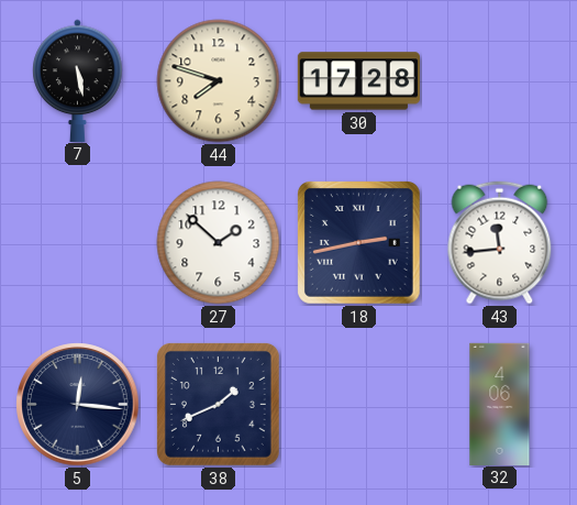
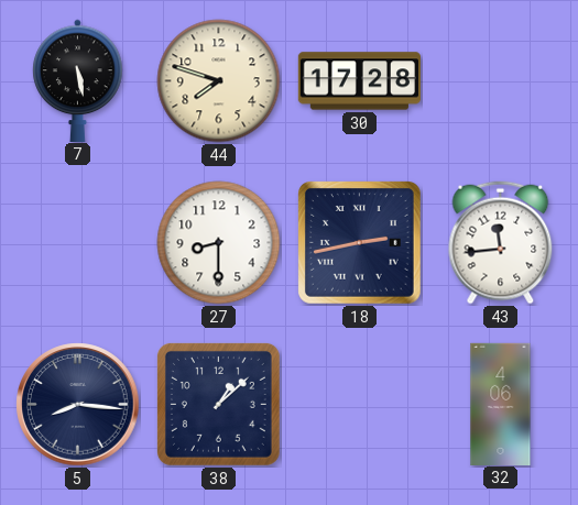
27: 1:52 -> 8:30
5: 12:16 -> 8:16
38: 1:41 -> 1:08
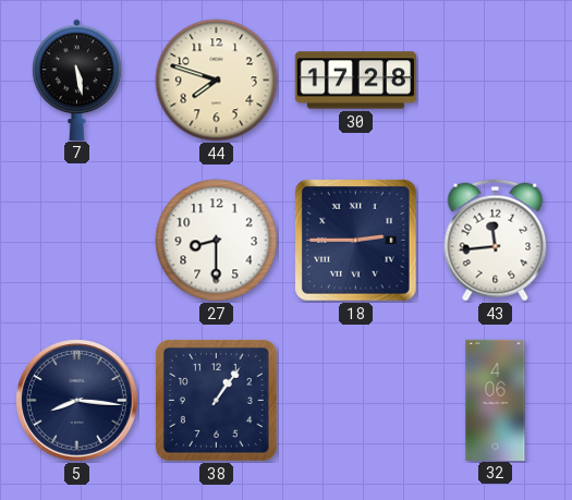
18: 2:43 -> 2:45
38: 1:08 -> 1:06
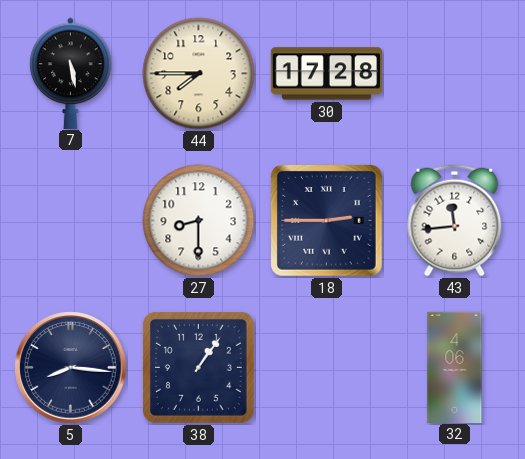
44: 7:48 -> 7:45
